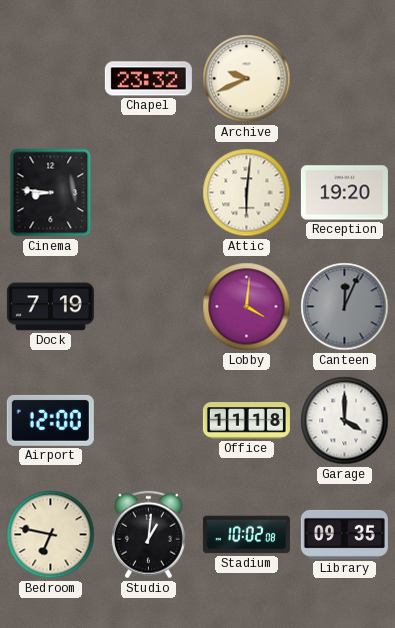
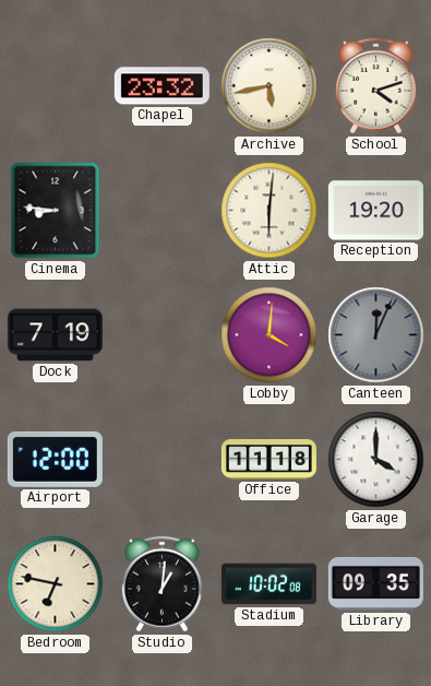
Archive: 9:41 -> 5:43
School: none -> 4:12
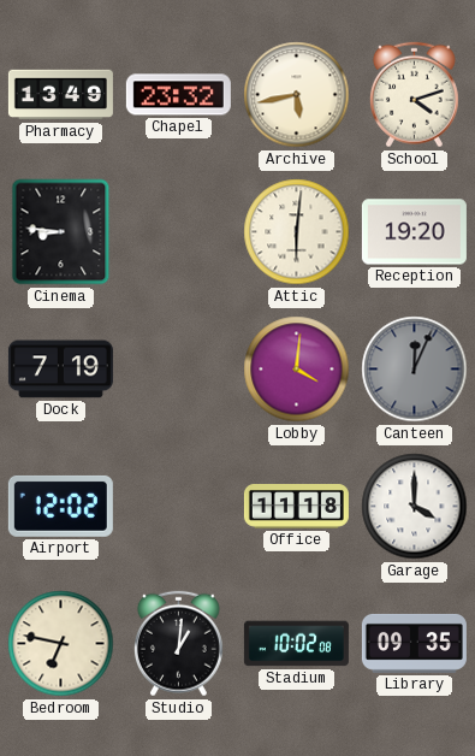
Pharmacy: none -> 13:49
Airport: 12:00 -> 12:02
